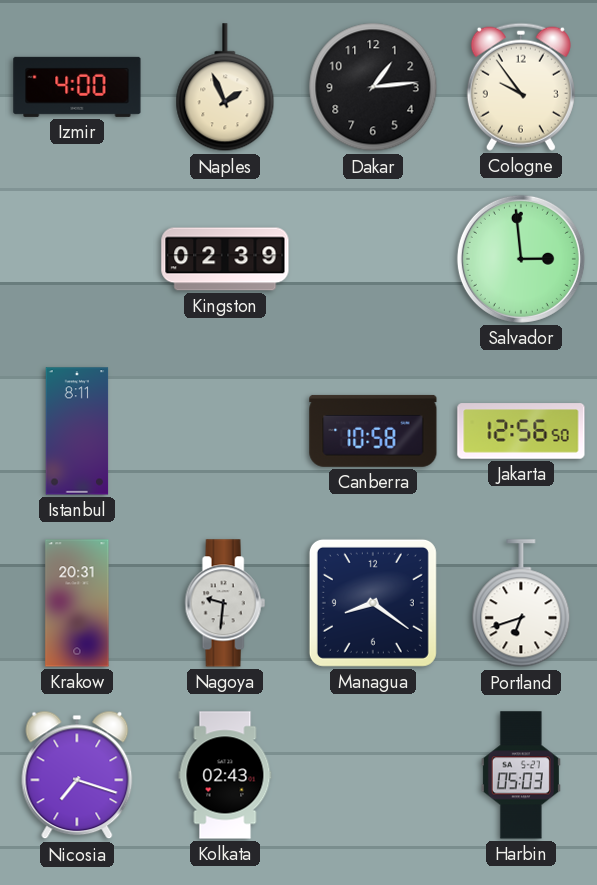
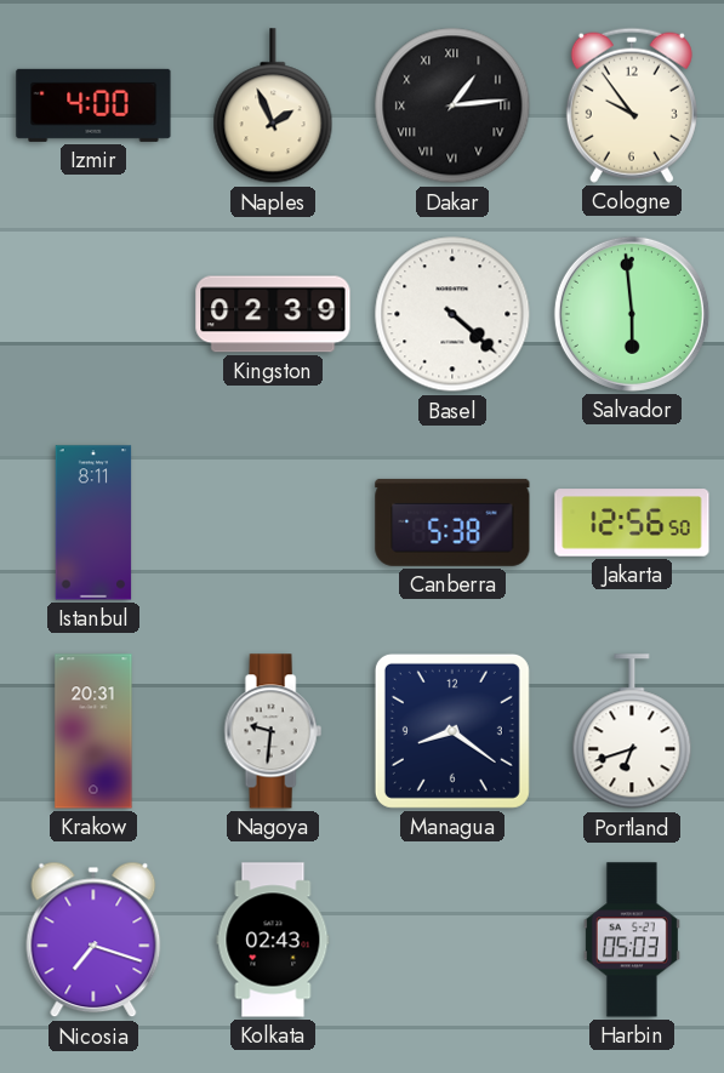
Dakar numerals: Arabic -> Roman
Basel: none -> 4:22
Salvador: 2:59 -> 5:59
Canberra: 10:58 -> 5:38
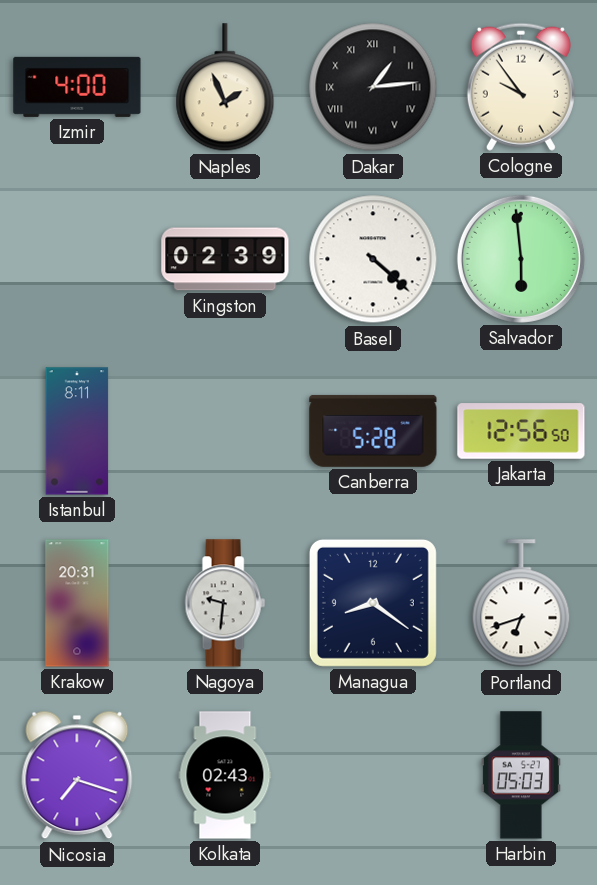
Canberra: 5:38 -> 5:28
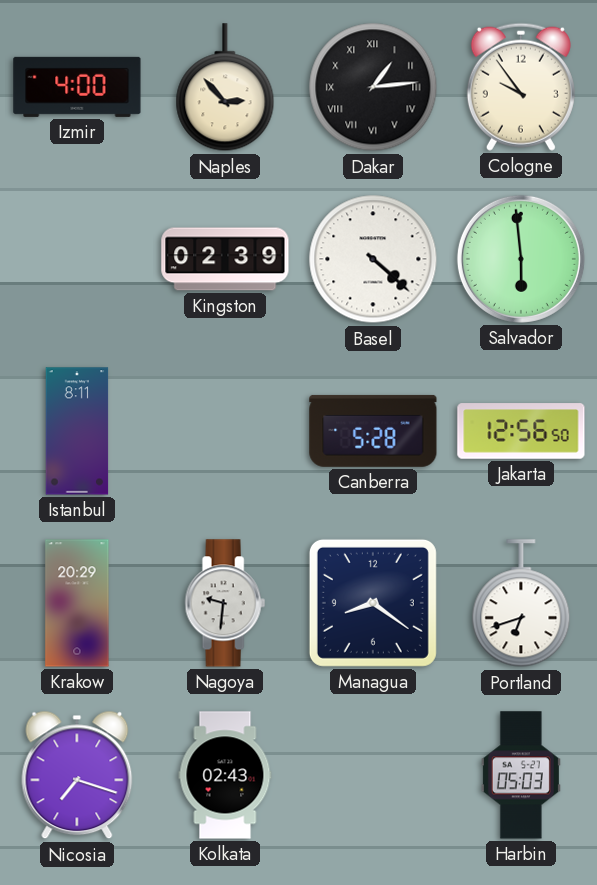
Naples: 1:56 -> 2:53
Krakow: 20:31 -> 20:29
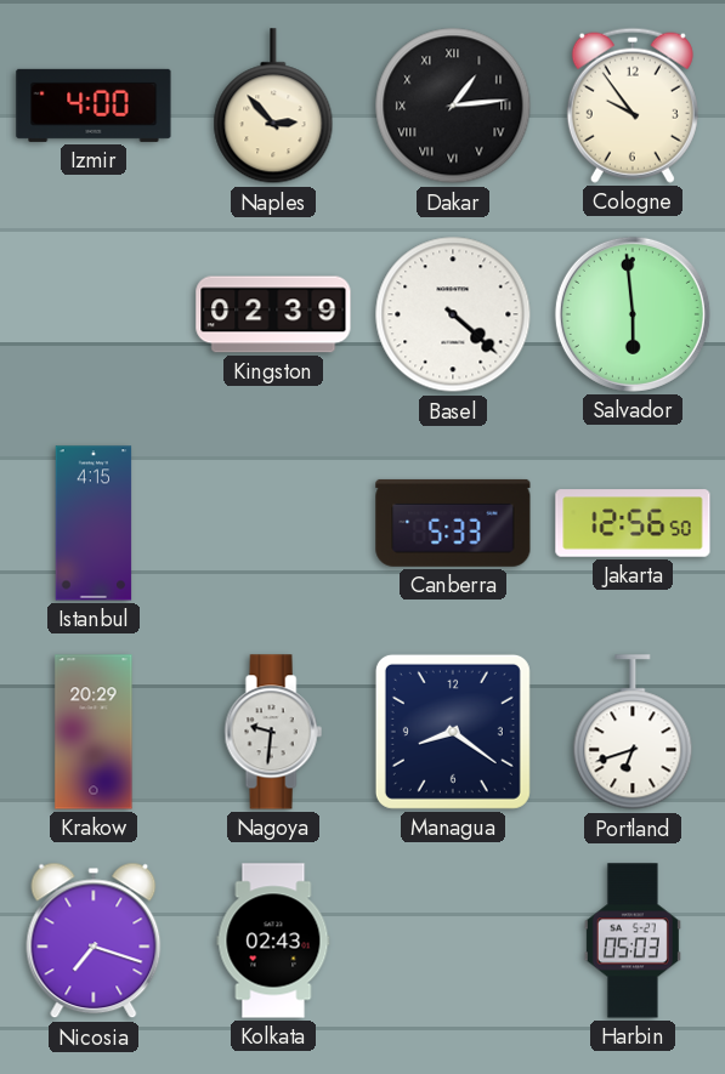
Istanbul: 8:11 -> 4:15
Canberra: 5:28 -> 5:33
